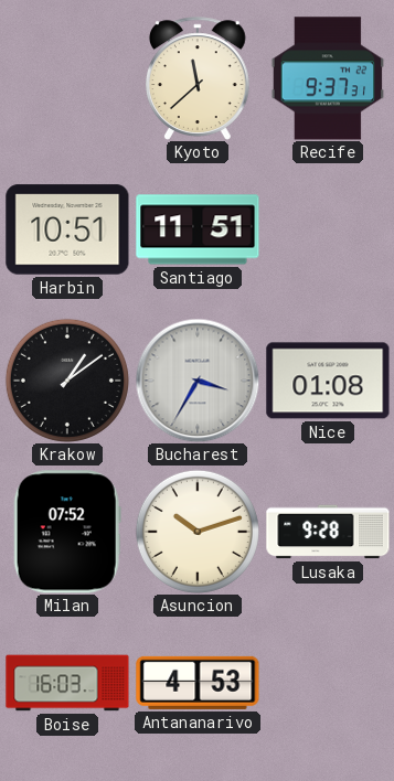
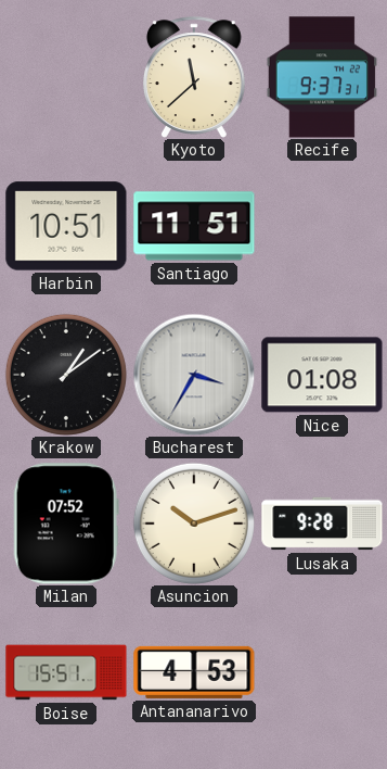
Boise: 16:03 -> 15:51
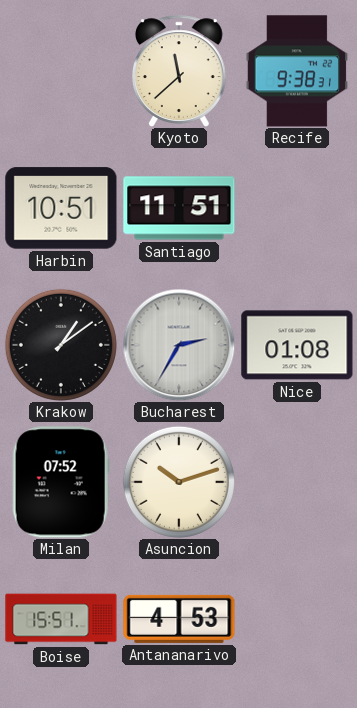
Recife: 9:37 -> 9:38
Bucharest: 3:35 -> 2:35
Lusaka: 9:28 -> none
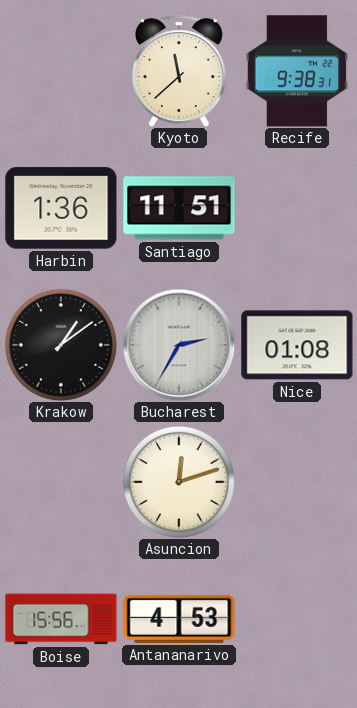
Harbin: 10:51 -> 1:36
Milan: 07:52 -> none
Asuncion: 10:12 -> 12:12
Boise: 15:51 -> 15:56
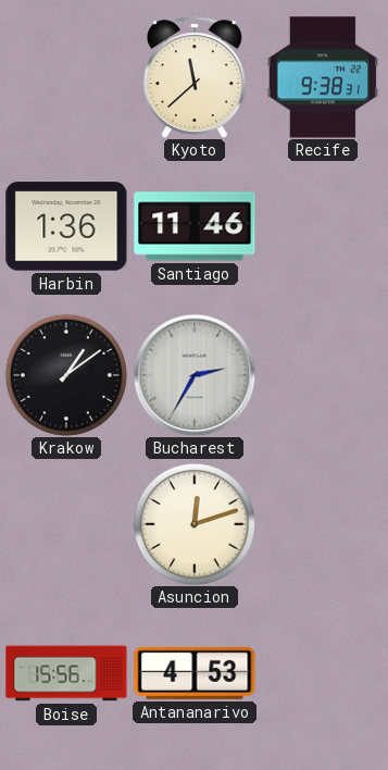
Santiago: 11:51 -> 11:46
Nice: 01:08 -> none
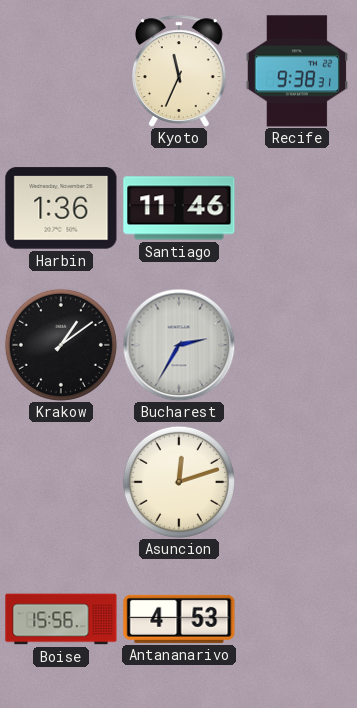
Kyoto: 11:38 -> 11:34
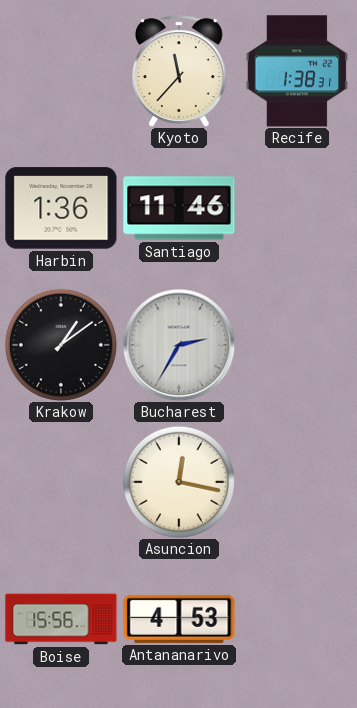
Kyoto: 11:34 -> 11:37
Recife: 9:38 -> 1:38
Asuncion: 12:12 -> 12:17
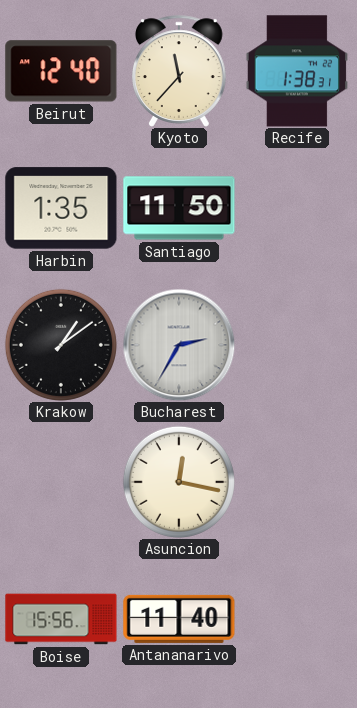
Beirut: none -> 12:40
Harbin: 1:36 -> 1:35
Santiago: 11:46 -> 11:50
Antananarivo: 4:53 -> 11:40
